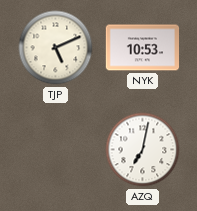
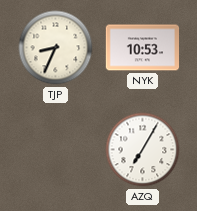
TJP: 5:11 -> 8:34
AZQ: 7:02 -> 7:05
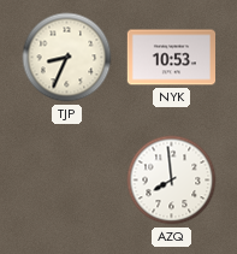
AZQ: 7:05 -> 7:59
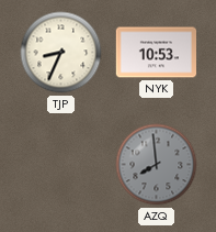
AZQ dial: white -> grey
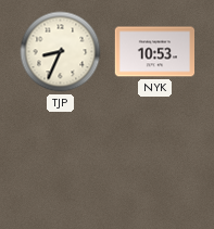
AZQ: 7:59 -> none
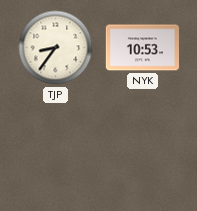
TJP: 8:34 -> 8:36
